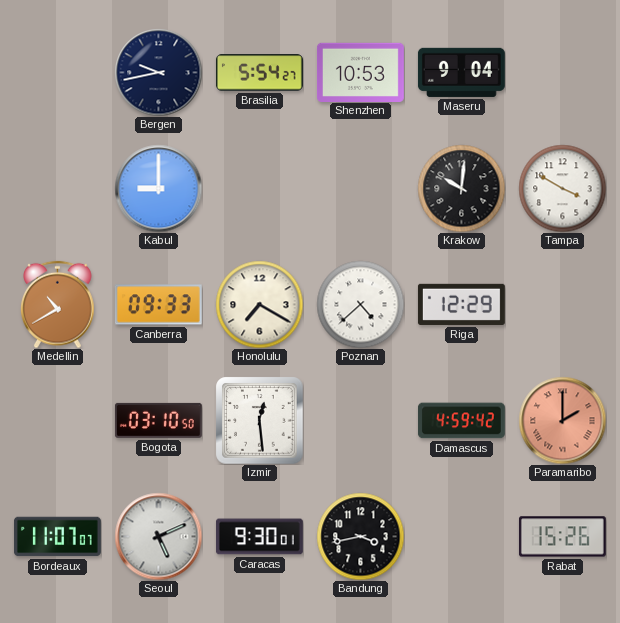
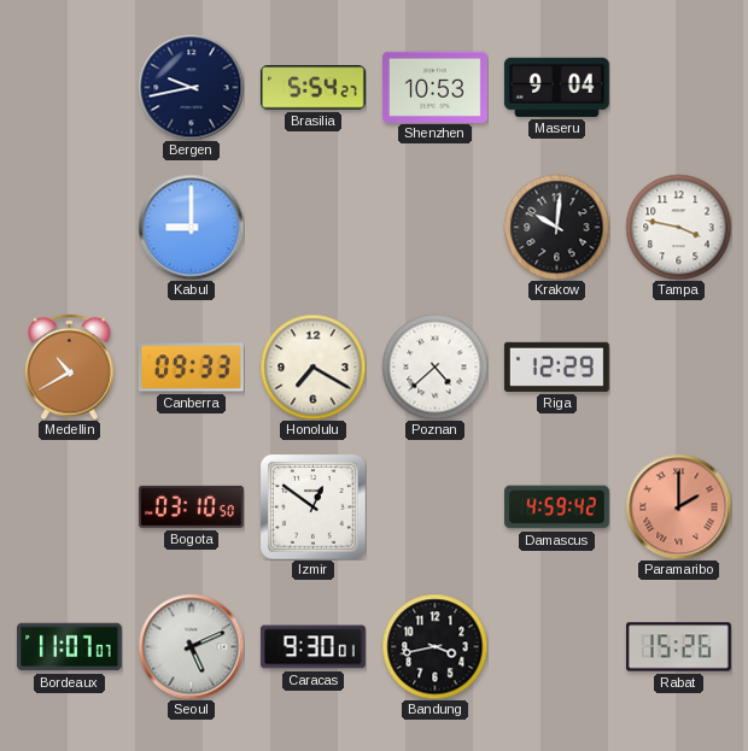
Tampa: 3:50 -> 3:47
Izmir: 12:29 -> 12:51
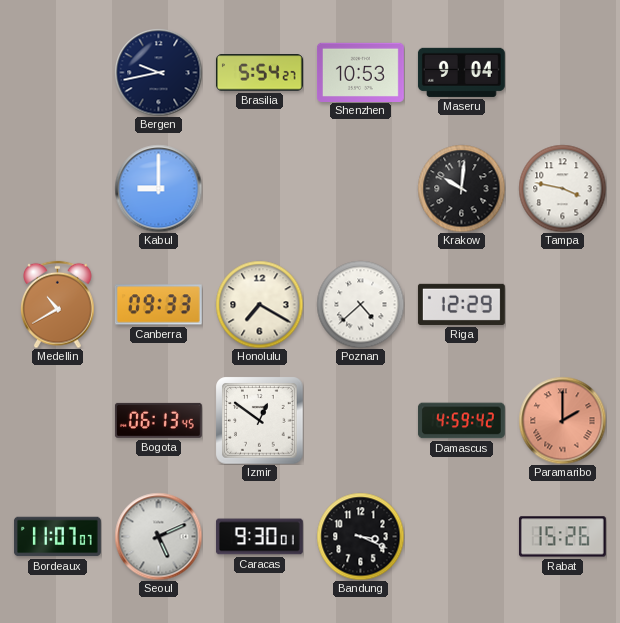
Bogota: 03:10 -> 06:13
Bandung: 3:43 -> 3:19
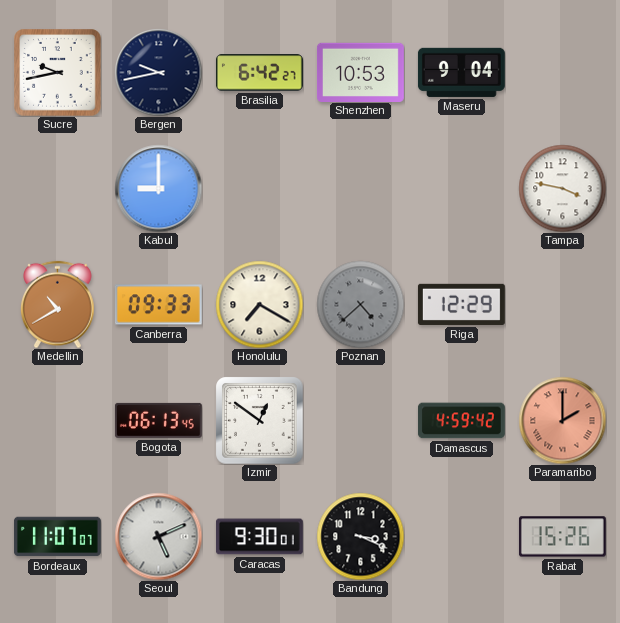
Sucre: none -> 9:43
Brasilia: 5:54 -> 6:42
Krakow: 10:01 -> none
Poznan dial: white -> grey
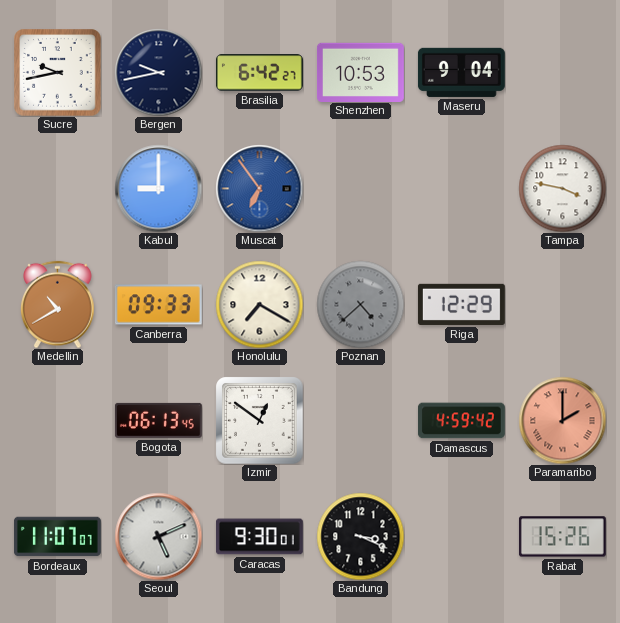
Muscat: none -> 6:54
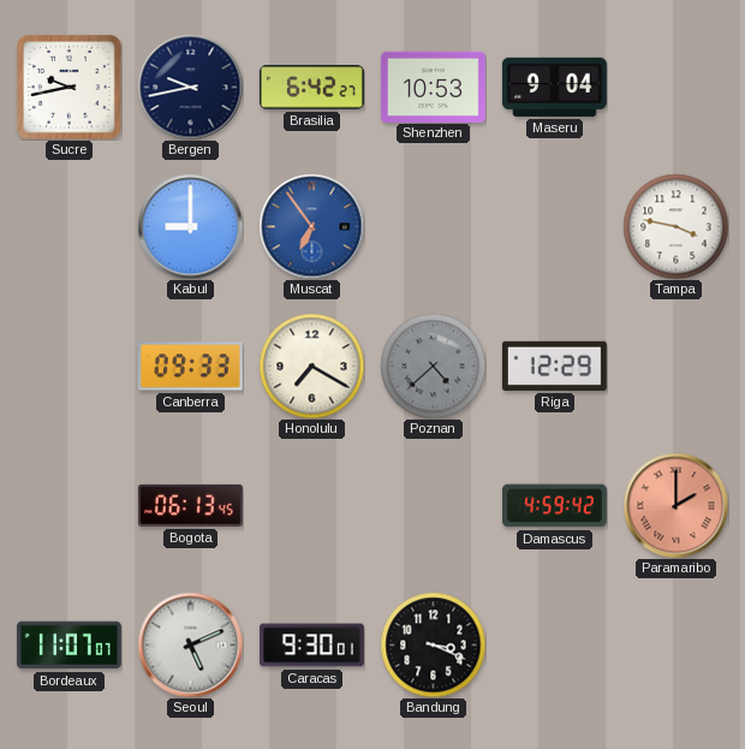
Medellin: 10:40 -> none
Izmir: 12:51 -> none
Rabat: 15:26 -> none
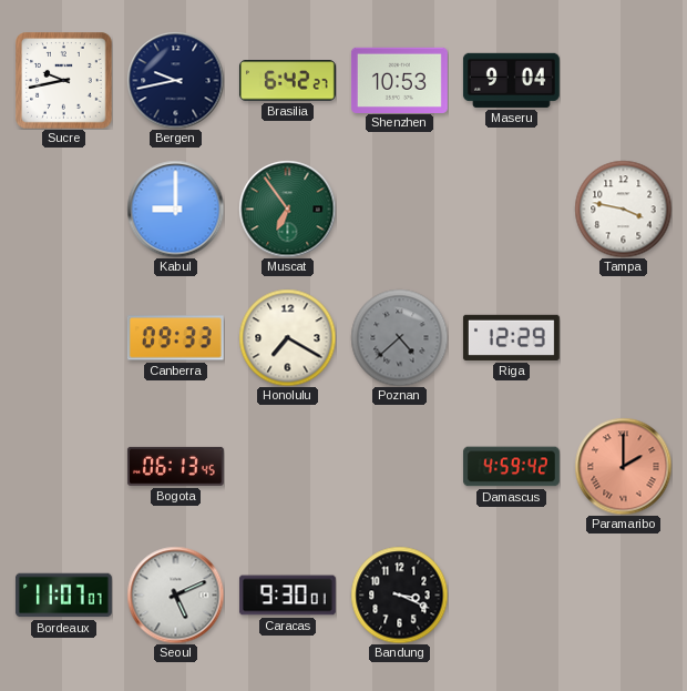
Muscat dial: blue -> green
